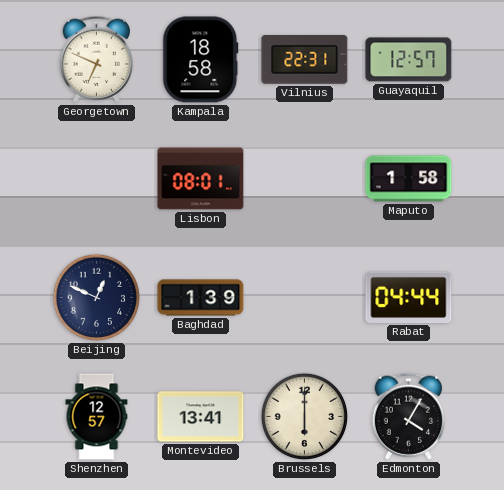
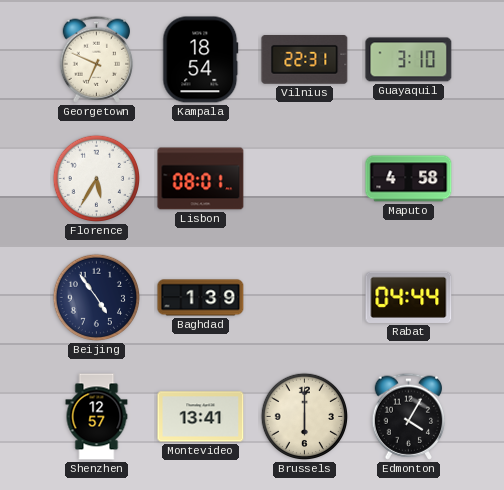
Kampala: 18:58 -> 18:54
Guayaquil: 12:57 -> 3:10
Florence: none -> 5:35
Maputo: 1:58 -> 4:58
Beijing: 12:49 -> 4:54
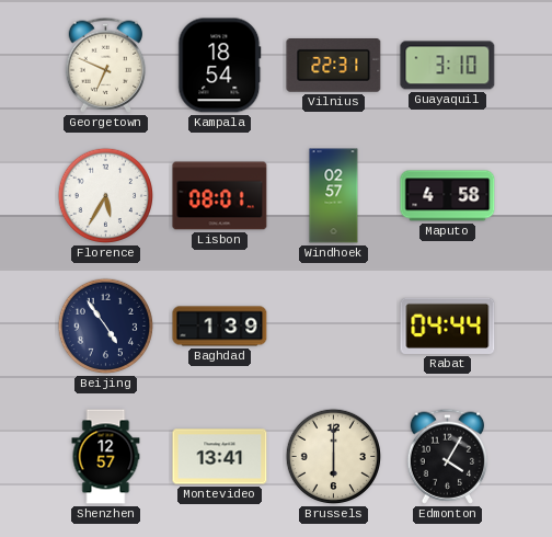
Windhoek: none -> 02:57
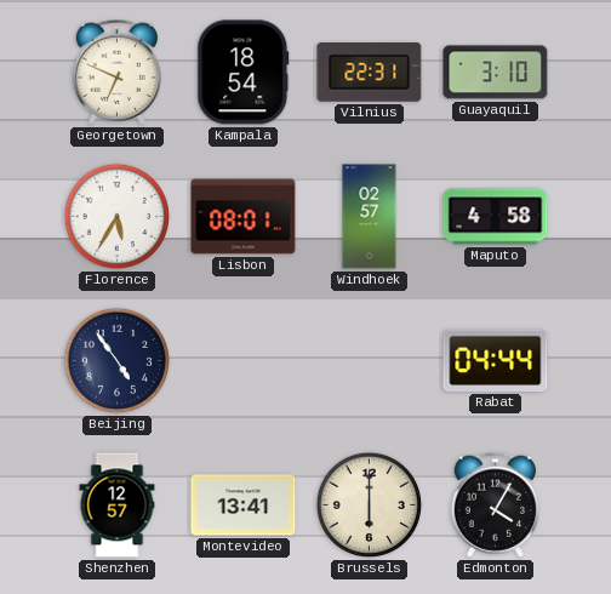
Baghdad: 1:39 -> none
